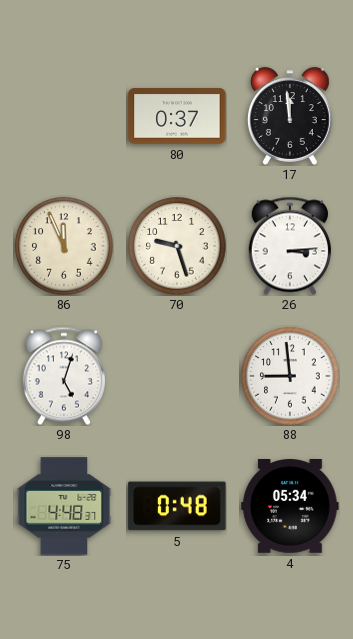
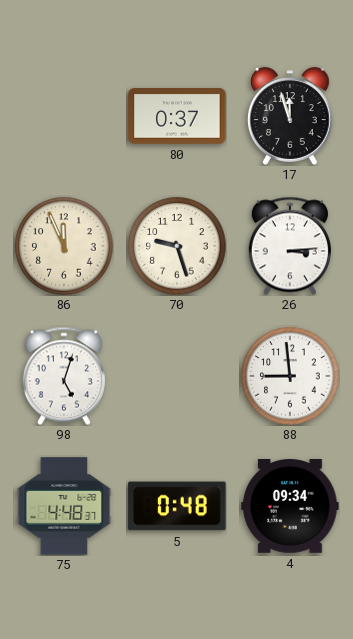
17: 11:59 -> 11:57
4: 05:34 -> 09:34
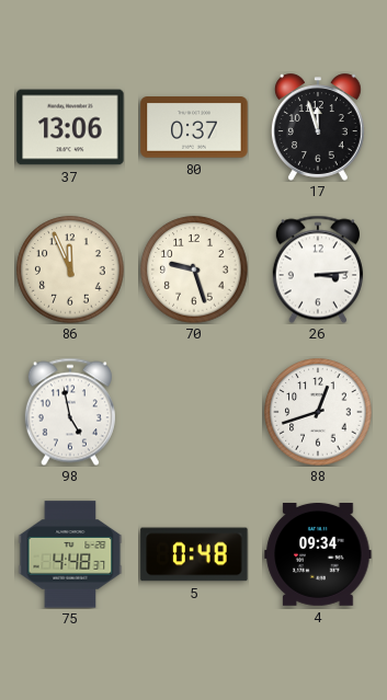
37: none -> 13:06
98: 5:03 -> 4:58
88: 8:59 -> 12:42
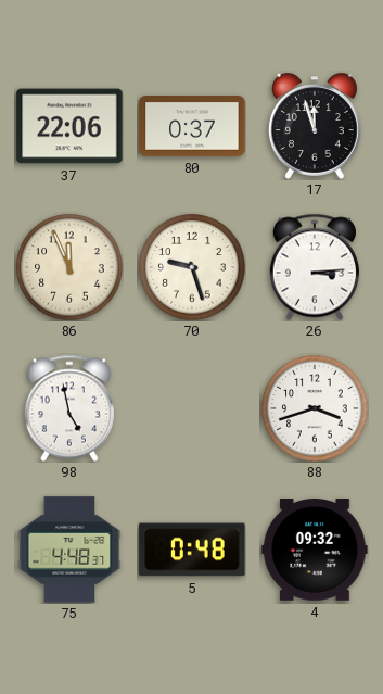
37: 13:06 -> 22:06
88: 12:42 -> 3:42
4: 09:34 -> 09:32
